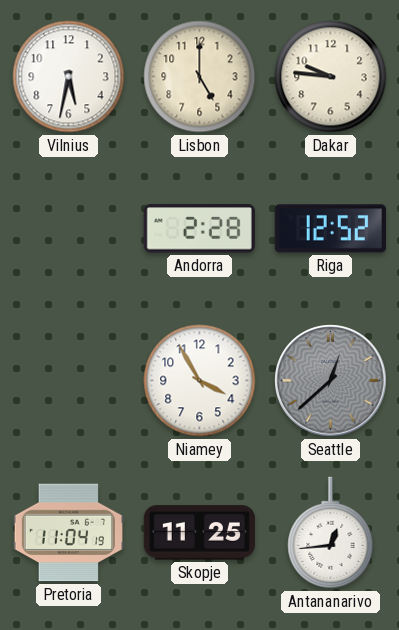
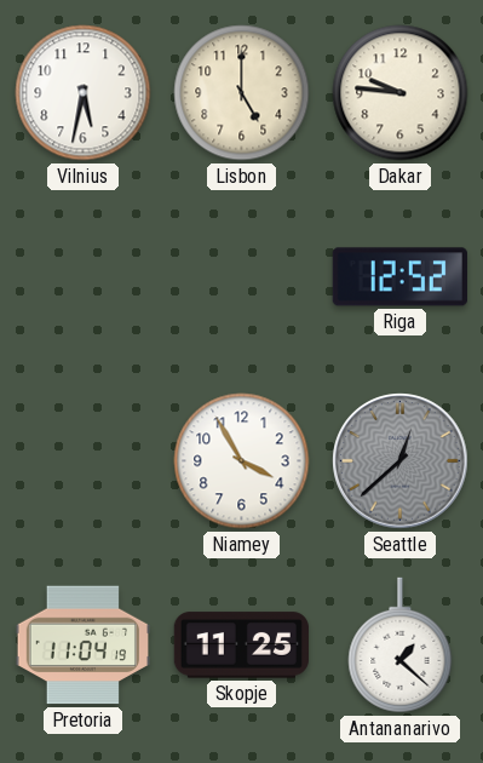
Andorra: 2:28 -> none
Antananarivo: 12:44 -> 1:22
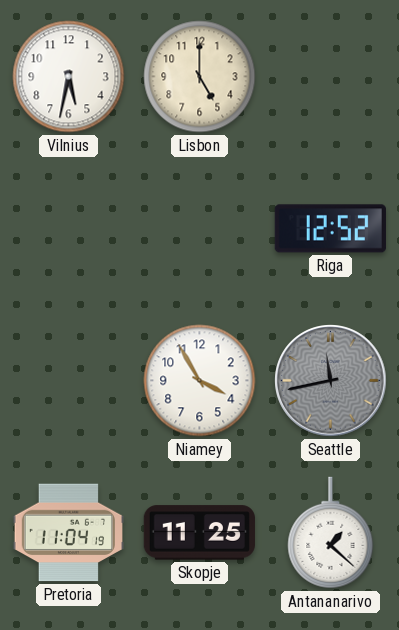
Dakar: 9:46 -> none
Seattle: 12:38 -> 11:43
